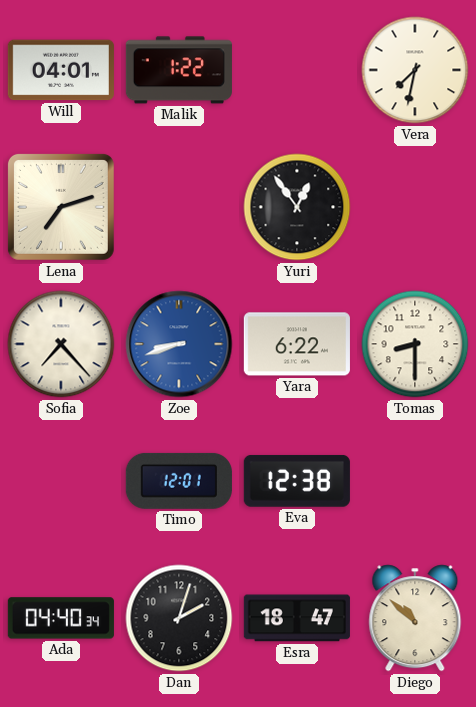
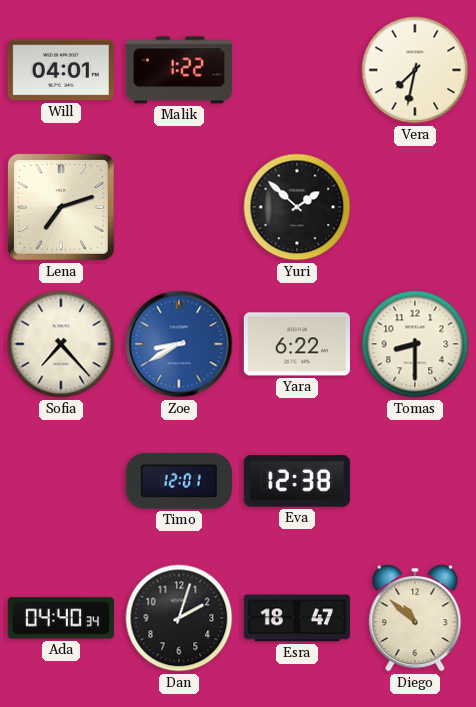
Yuri: 12:54 -> 1:52
Zoe: 8:42 -> 8:40
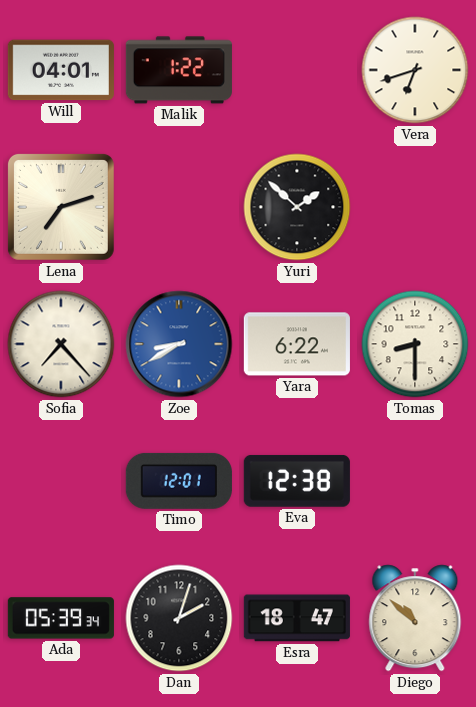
Vera: 7:32 -> 6:42
Ada: 04:40 -> 05:39
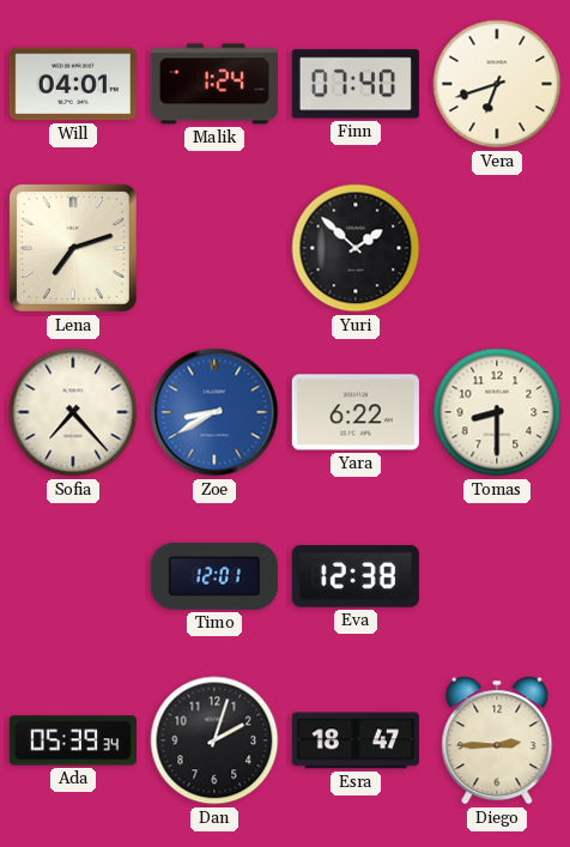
Malik: 1:22 -> 1:24
Finn: none -> 07:40
Diego: 10:52 -> 2:45
